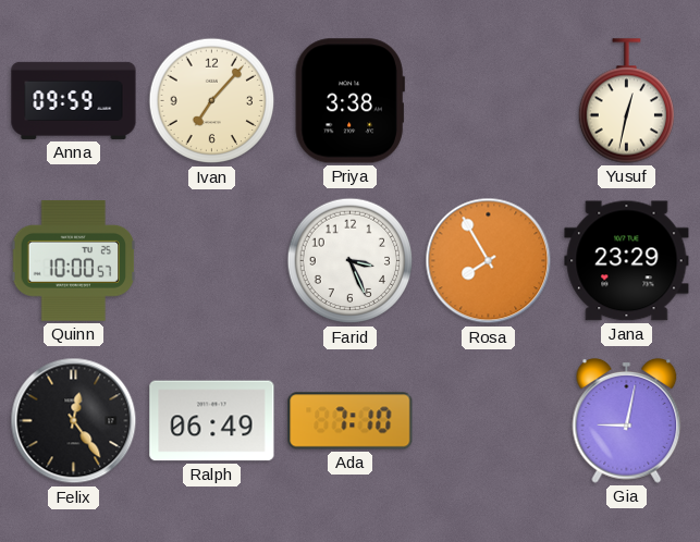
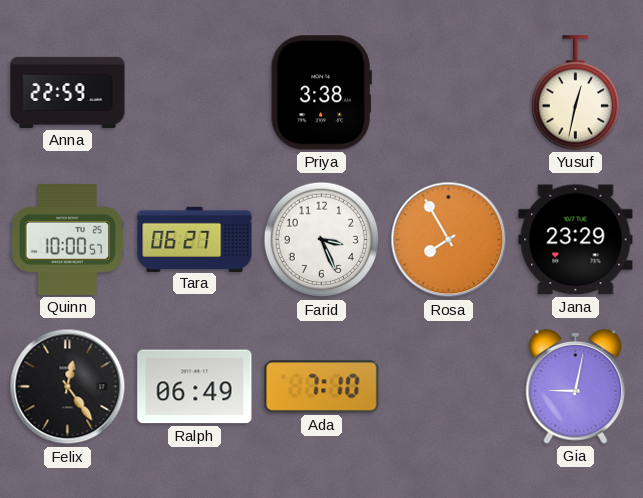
Anna: 09:59 -> 22:59
Ivan: 7:07 -> none
Tara: none -> 06:27
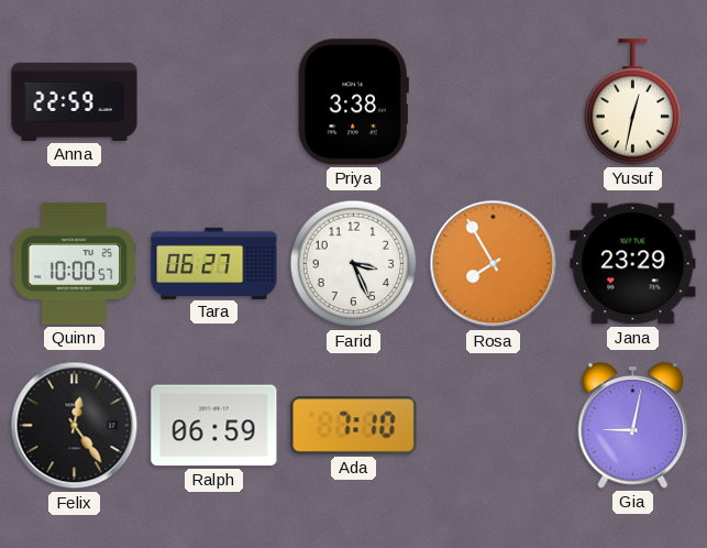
Ralph: 06:49 -> 06:59
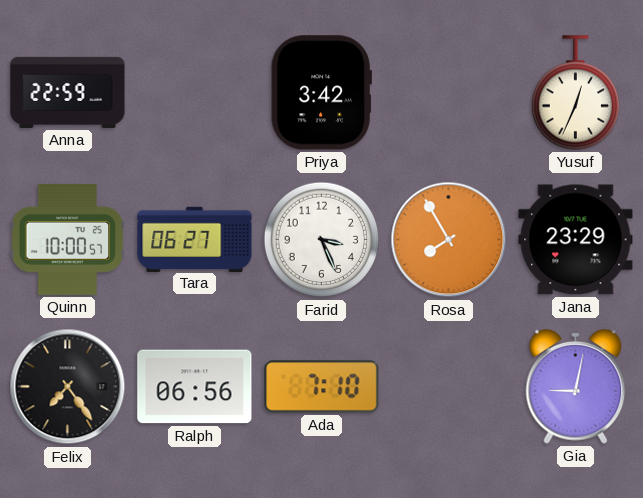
Priya: 3:38 -> 3:42
Yusuf: 12:32 -> 12:34
Felix: 12:24 -> 7:24
Ralph: 06:59 -> 06:56
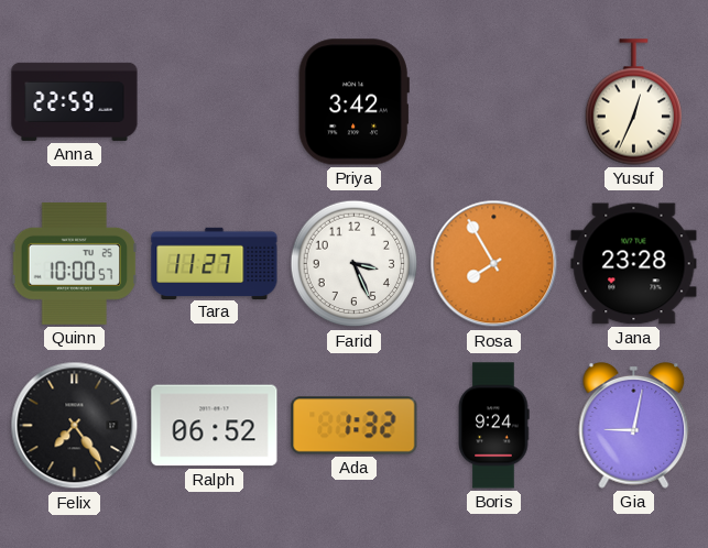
Tara: 06:27 -> 11:27
Jana: 23:29 -> 23:28
Ralph: 06:56 -> 06:52
Ada: 7:10 -> 1:32
Boris: none -> 9:24
